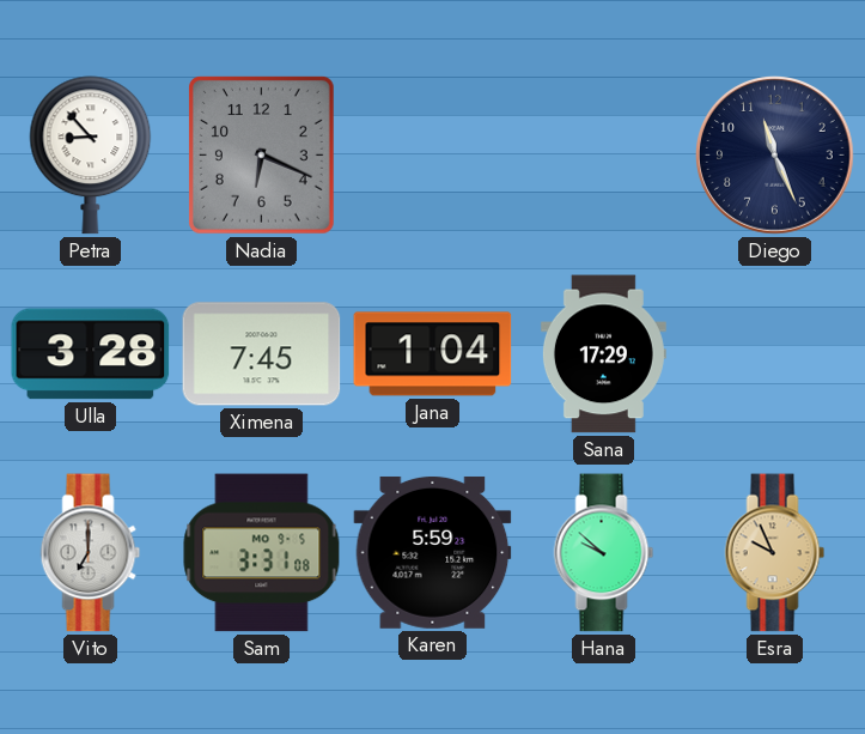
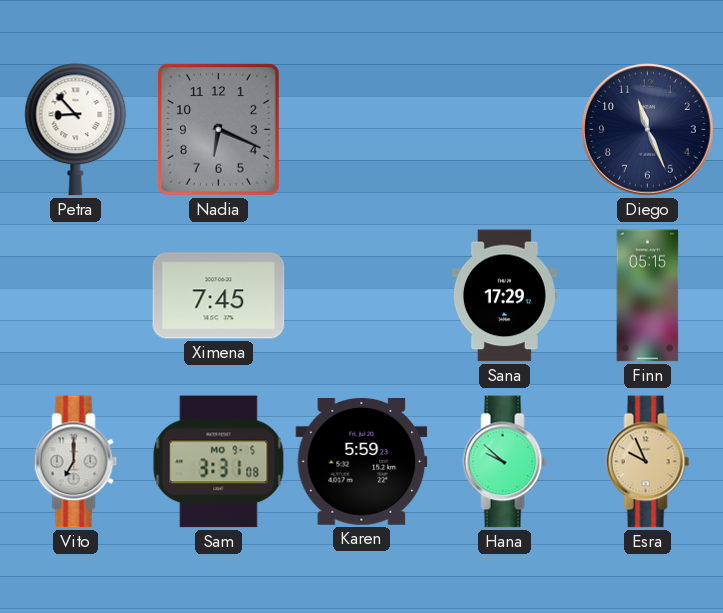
Ulla: 3:28 -> none
Jana: 1:04 -> none
Finn: none -> 05:15
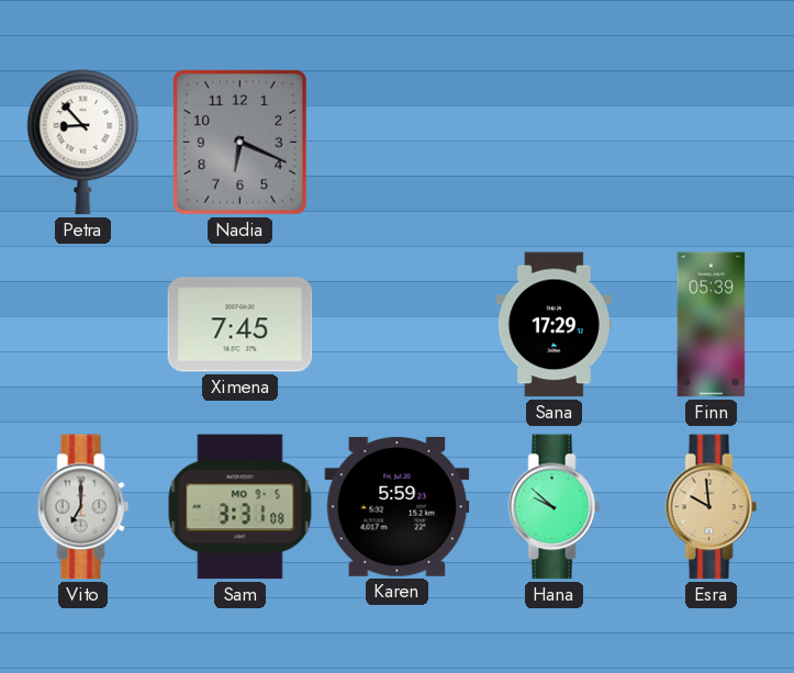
Diego: 11:26 -> none
Finn: 05:15 -> 05:39
Esra: 9:56 -> 9:59
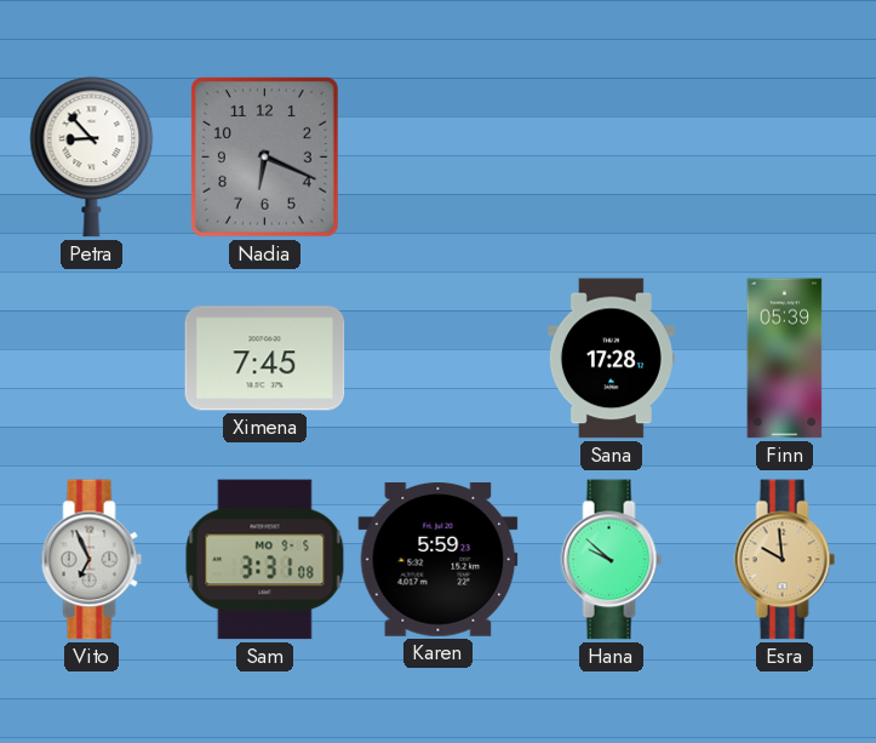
Sana: 17:29 -> 17:28
Vito: 7:00 -> 6:56
